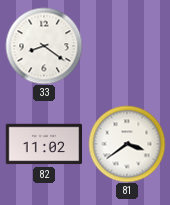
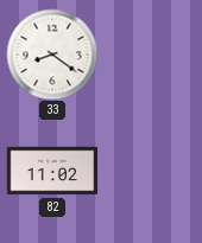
81: 3:39 -> none
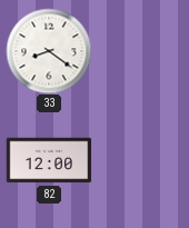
82: 11:02 -> 12:00
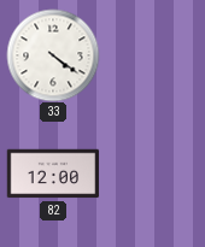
33: 8:21 -> 4:21
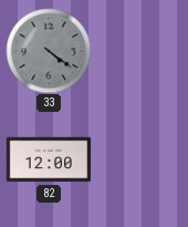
33 dial: white -> grey
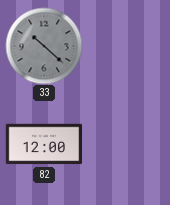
33: 4:21 -> 10:22
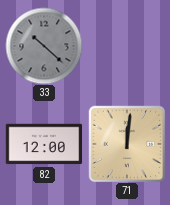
71: none -> 12:01
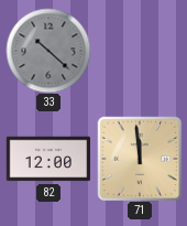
71: 12:01 -> 11:59
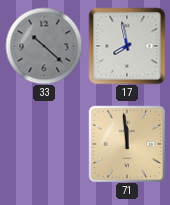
17: none -> 7:58
82: 12:00 -> none
